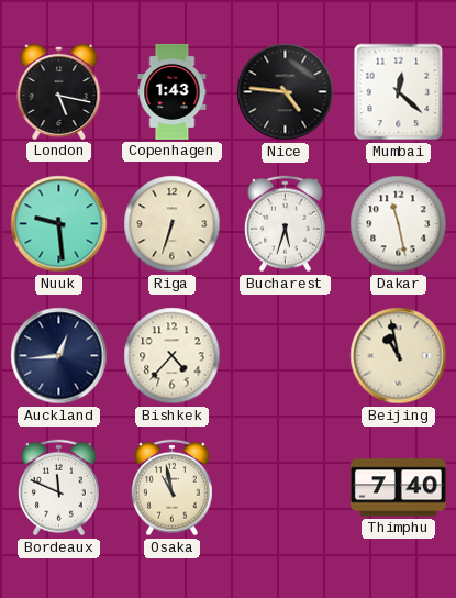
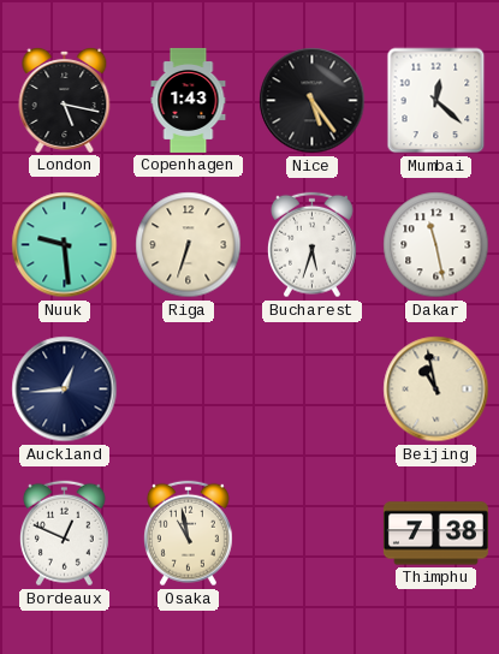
Nice: 4:46 -> 5:24
Bishkek: 4:37 -> none
Bordeaux: 11:49 -> 12:49
Thimphu: 7:40 -> 7:38
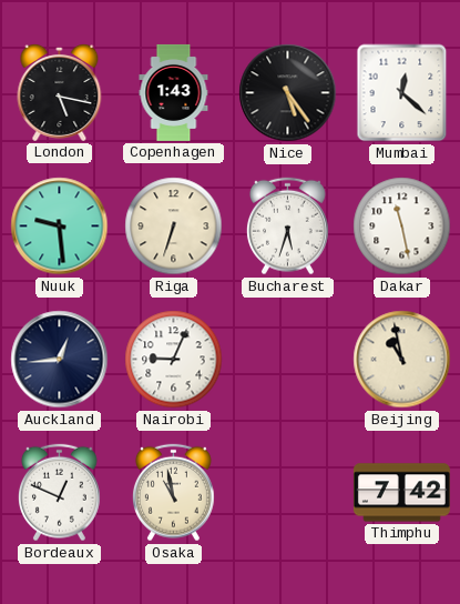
Nairobi: none -> 9:04
Thimphu: 7:38 -> 7:42
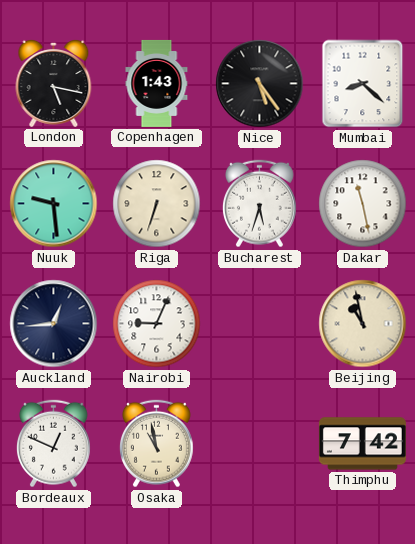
Mumbai: 12:22 -> 8:22
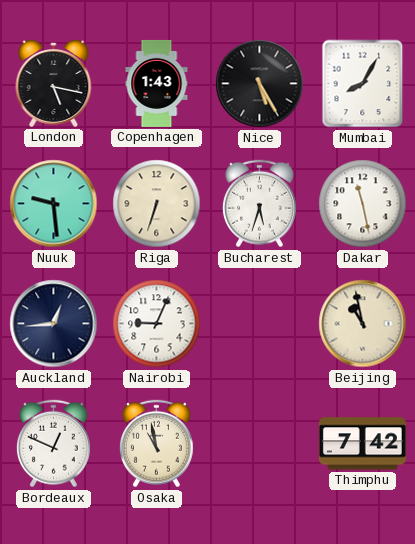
Nice: 5:24 -> 5:25
Mumbai: 8:22 -> 8:05
